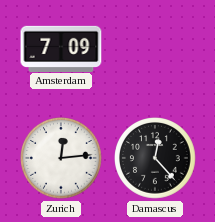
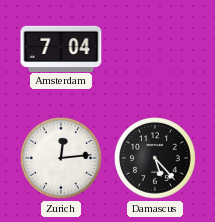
Amsterdam: 7:09 -> 7:04
Damascus: 12:23 -> 5:23
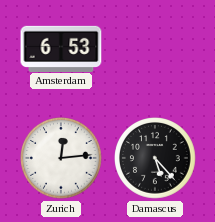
Amsterdam: 7:04 -> 6:53
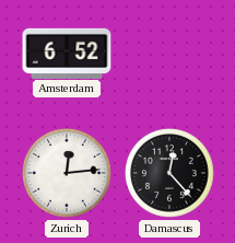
Amsterdam: 6:53 -> 6:52
Damascus: 5:23 -> 12:23
